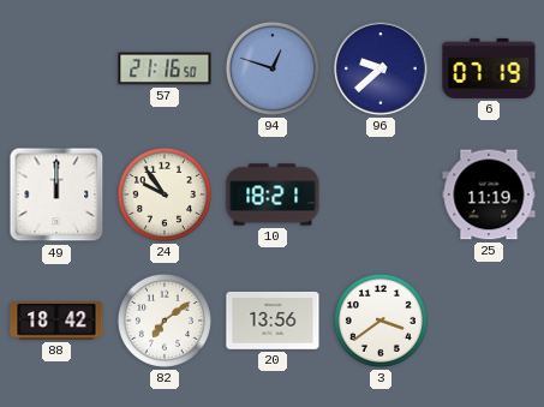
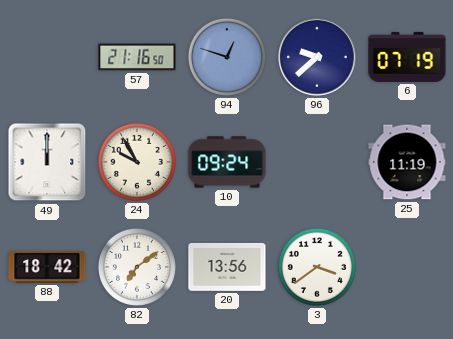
24: 9:54 -> 9:55
10: 18:21 -> 09:24
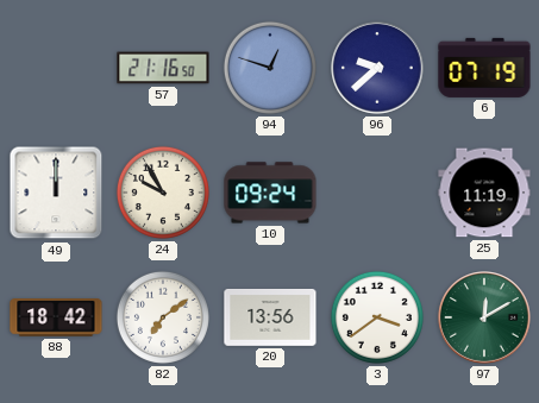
97: none -> 12:10
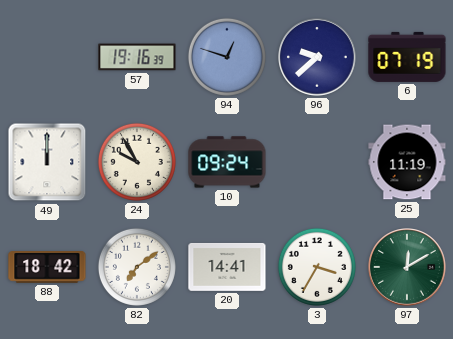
57: 21:16 -> 19:16
20: 13:56 -> 14:41
3: 3:39 -> 3:35
